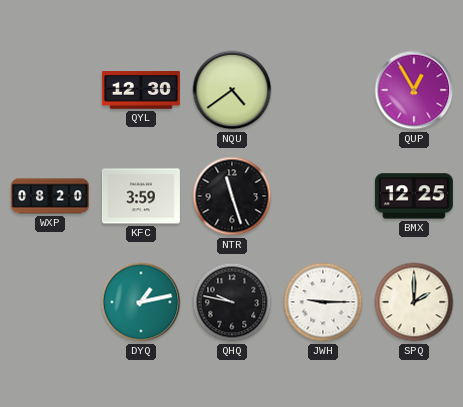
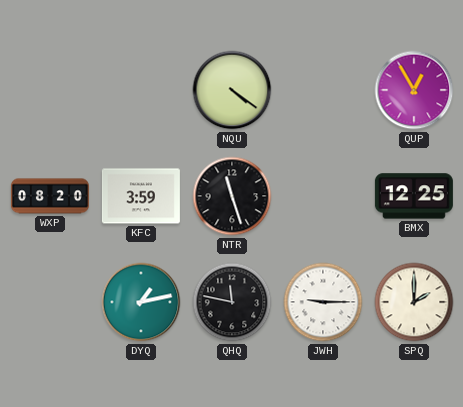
QYL: 12:30 -> none
NQU: 4:39 -> 4:21
QHQ: 9:47 -> 11:47
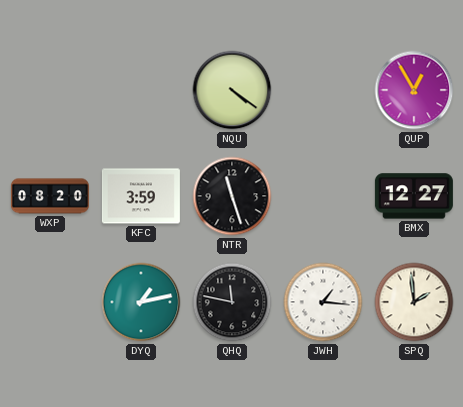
BMX: 12:25 -> 12:27
JWH: 9:15 -> 1:16
SPQ: 2:00 -> 1:59
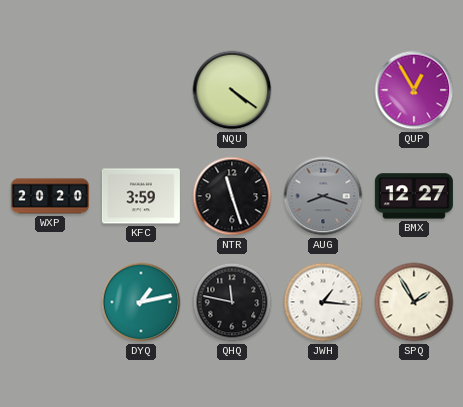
WXP: 08:20 -> 20:20
AUG: none -> 8:18
SPQ: 1:59 -> 1:55
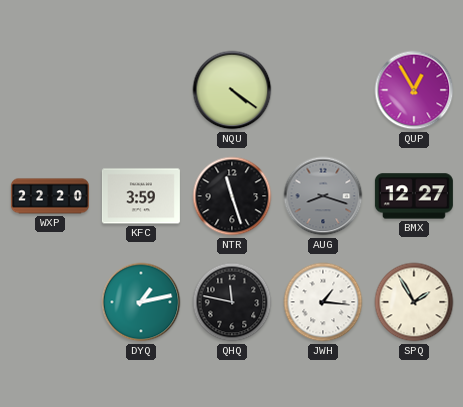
WXP: 20:20 -> 22:20
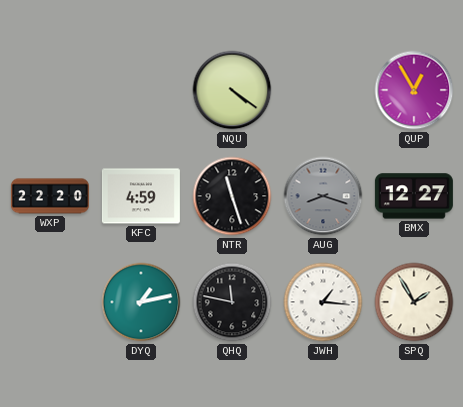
KFC: 3:59 -> 4:59
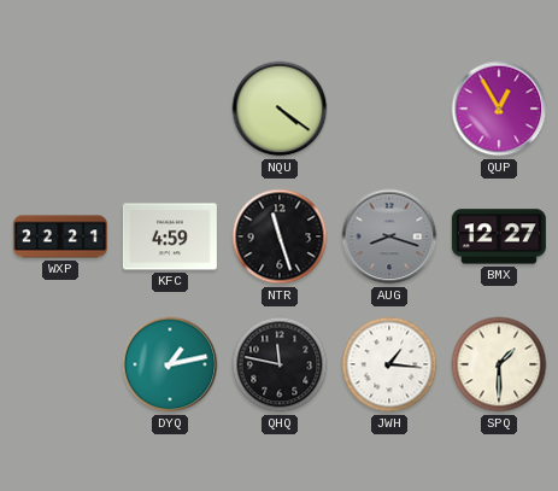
WXP: 22:20 -> 22:21
SPQ: 1:55 -> 1:30
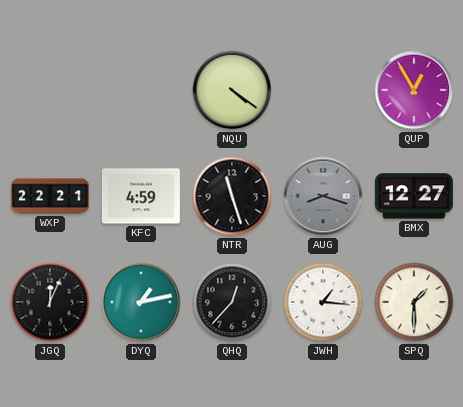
JGQ: none -> 12:04
QHQ: 11:47 -> 12:37
